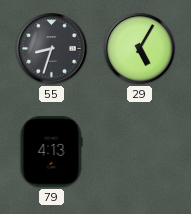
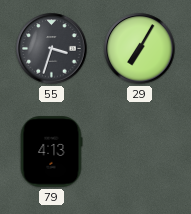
55: 8:33 -> 3:33
29: 5:05 -> 7:05
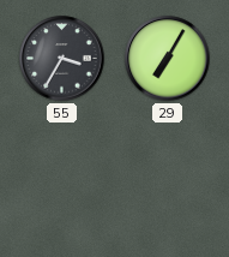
55: 3:33 -> 3:35
79: 4:13 -> none
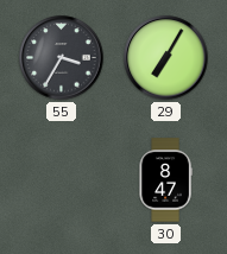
30: none -> 8:47
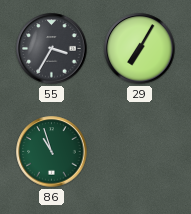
86: none -> 10:57
30: 8:47 -> none
